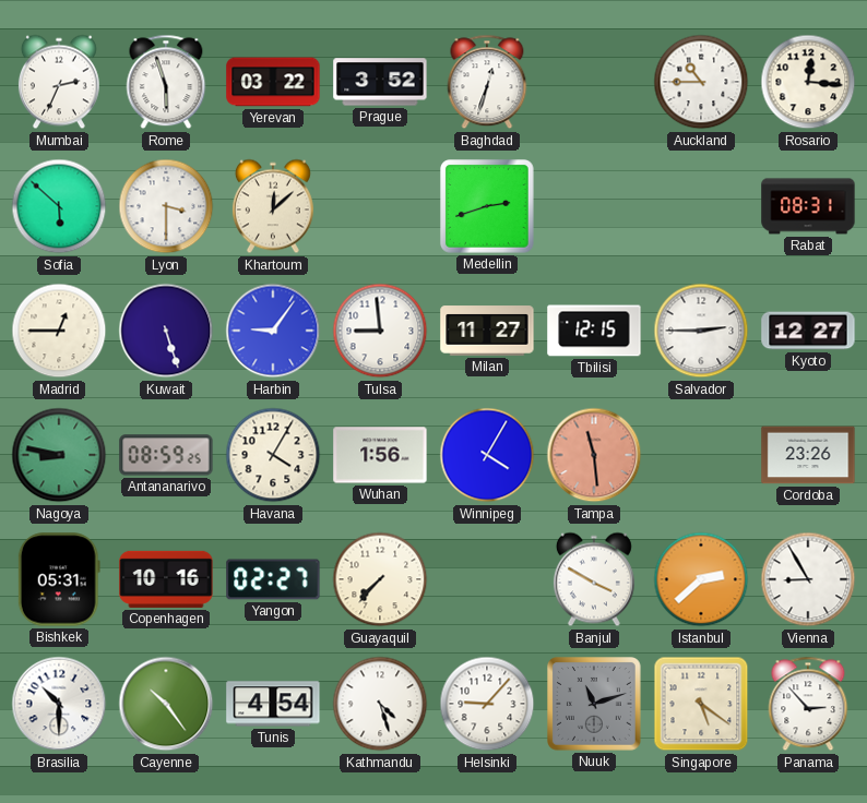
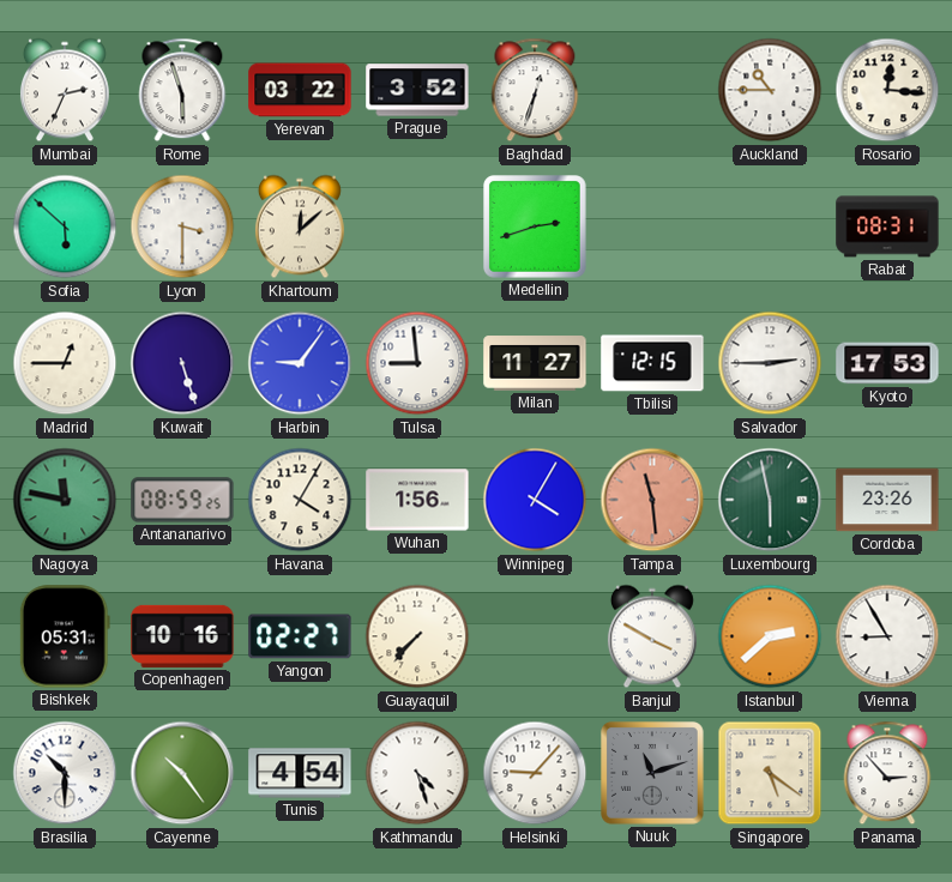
Kyoto: 12:27 -> 17:53
Nagoya: 8:47 -> 11:47
Luxembourg: none -> 5:58
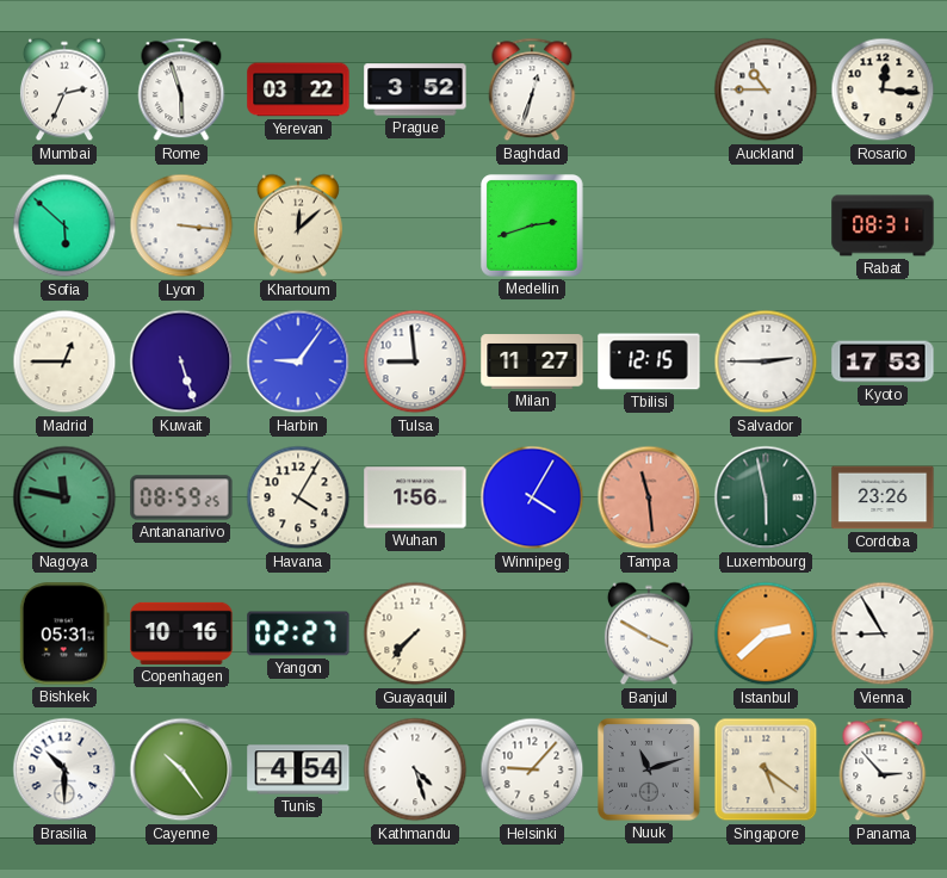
Lyon: 3:30 -> 3:16
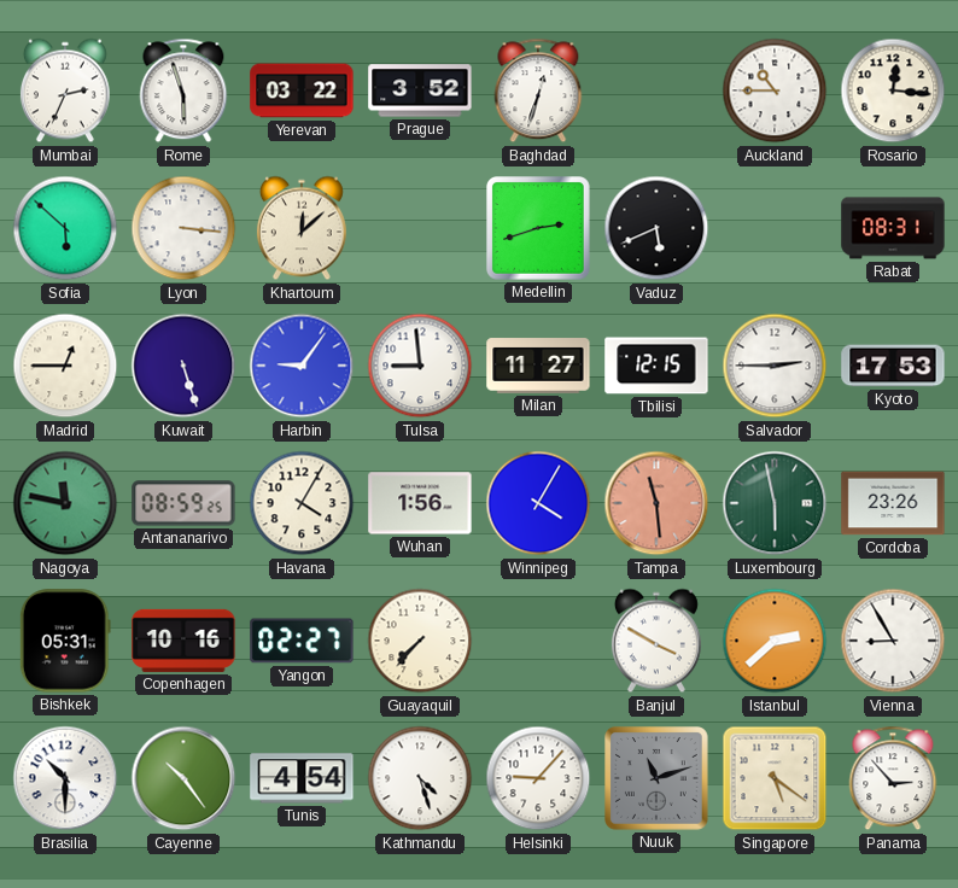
Vaduz: none -> 5:41
